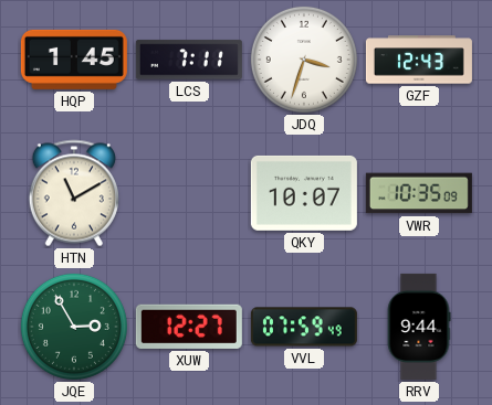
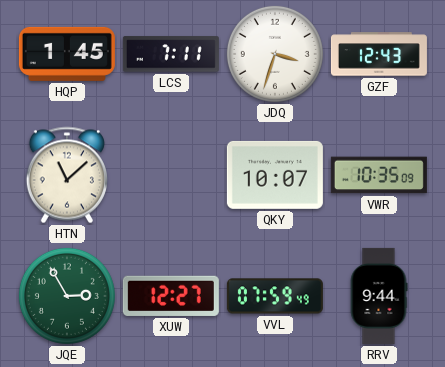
HTN: 11:10 -> 11:08
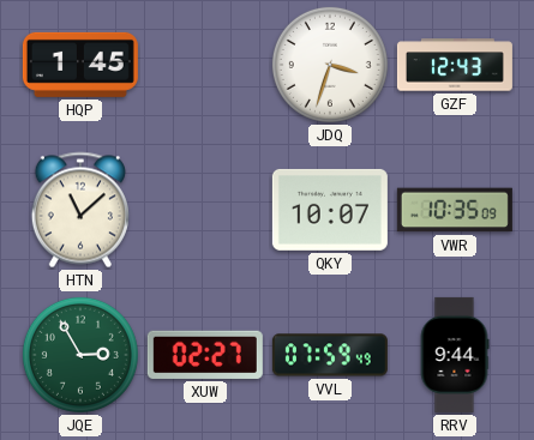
LCS: 7:11 -> none
XUW: 12:27 -> 02:27
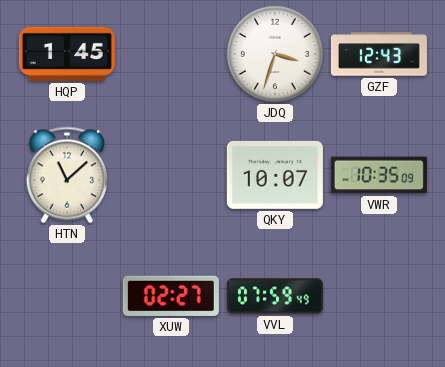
JQE: 2:55 -> none
RRV: 9:44 -> none
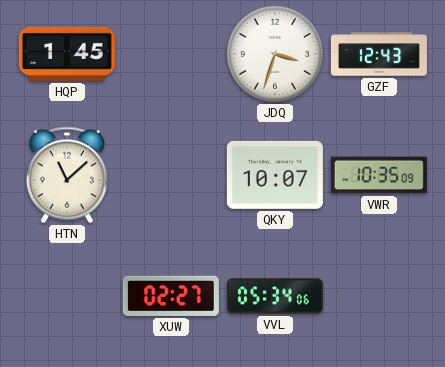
VVL: 07:59 -> 05:34
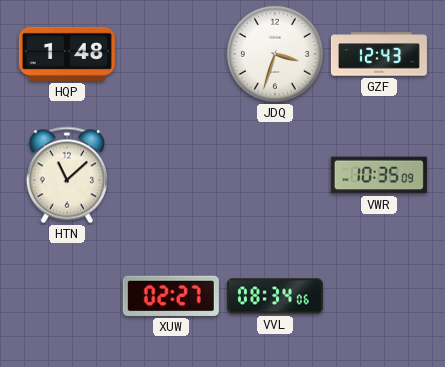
HQP: 1:45 -> 1:48
QKY: 10:07 -> none
VVL: 05:34 -> 08:34
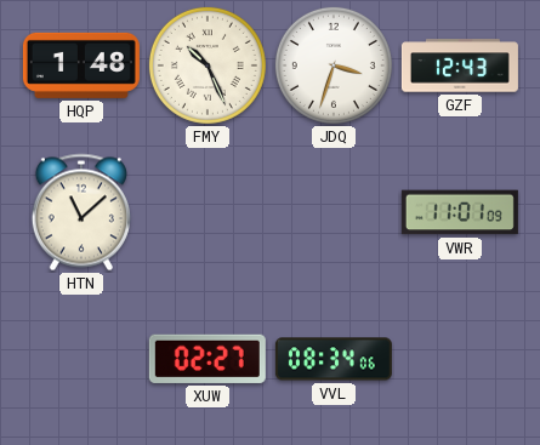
FMY: none -> 10:26
VWR: 10:35 -> 11:01
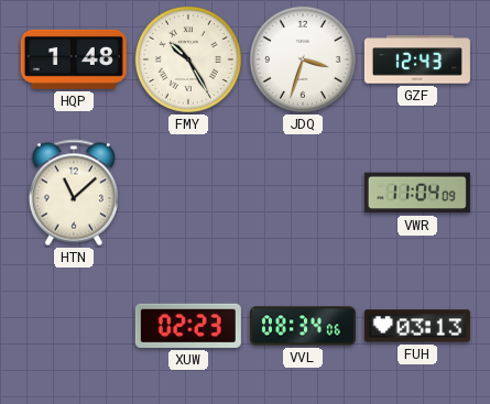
FMY: 10:26 -> 10:25
VWR: 11:01 -> 11:04
XUW: 02:27 -> 02:23
FUH: none -> 03:13
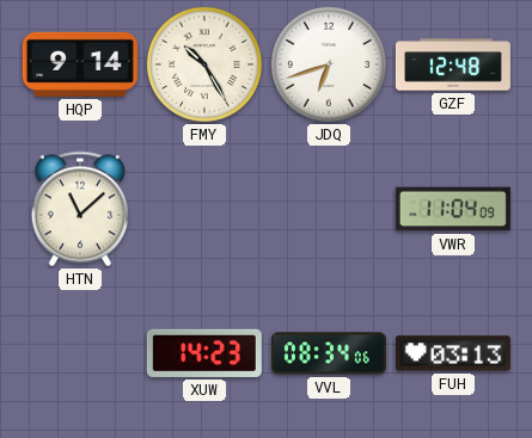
HQP: 1:48 -> 9:14
JDQ: 3:33 -> 6:42
GZF: 12:43 -> 12:48
XUW: 02:23 -> 14:23
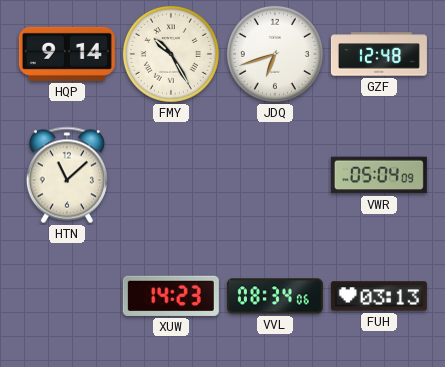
VWR: 11:04 -> 05:04
